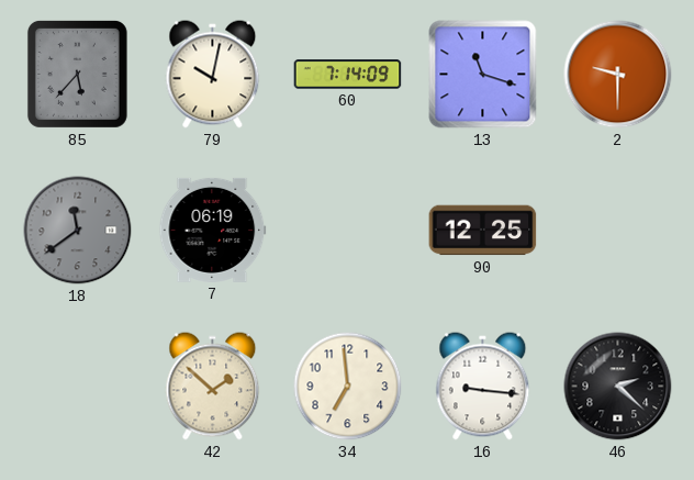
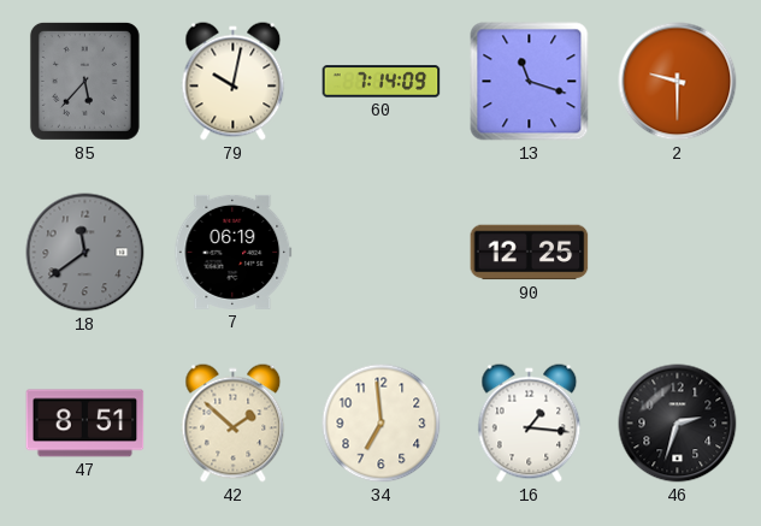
47: none -> 8:51
16: 9:16 -> 1:16
46: 2:22 -> 2:33
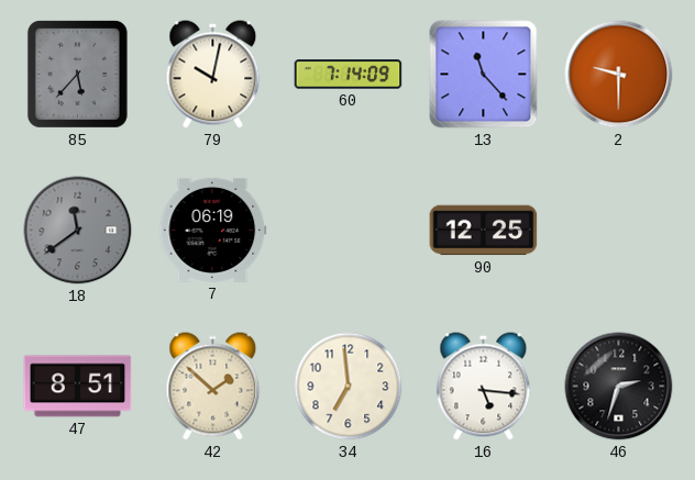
13: 11:18 -> 11:23
16: 1:16 -> 5:16
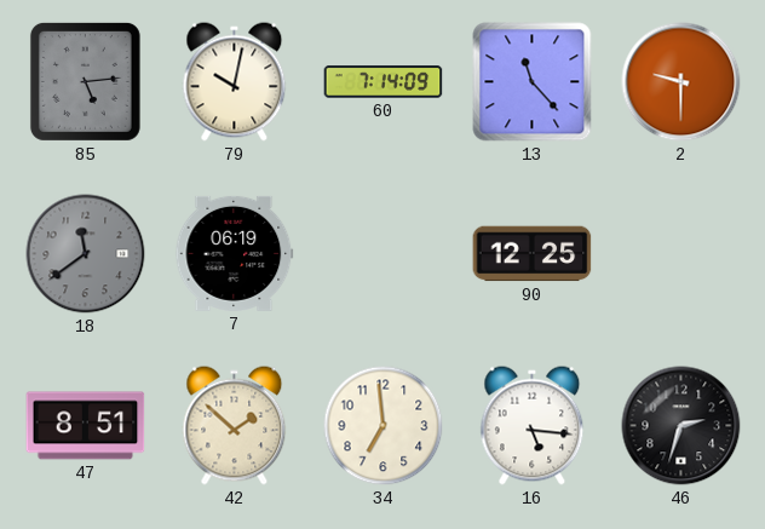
85: 5:37 -> 5:14
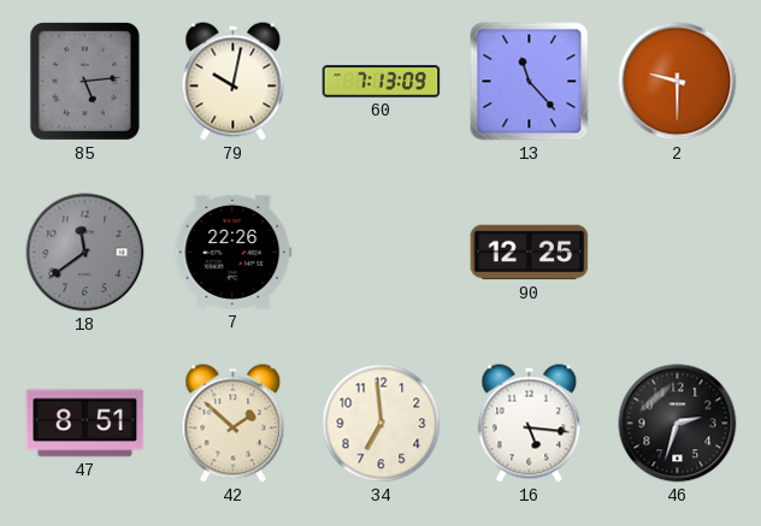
60: 7:14 -> 7:13
7: 06:19 -> 22:26
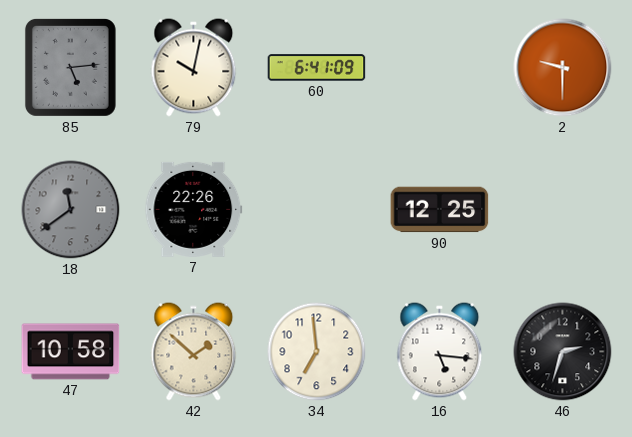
60: 7:13 -> 6:41
13: 11:23 -> none
47: 8:51 -> 10:58
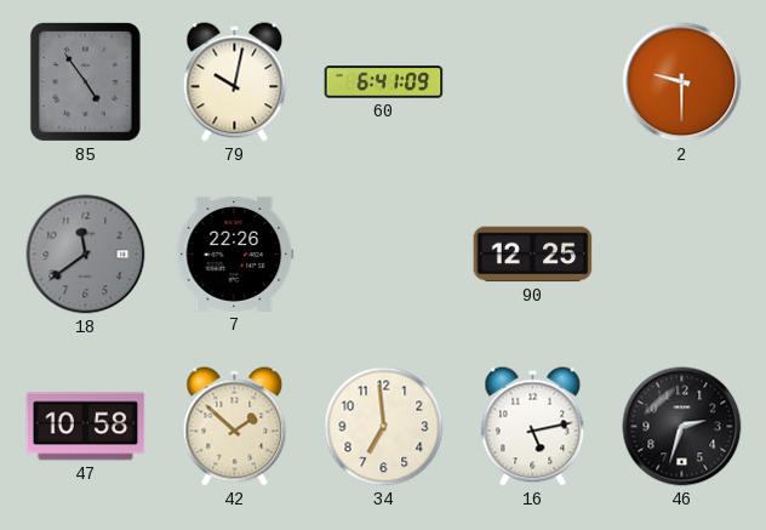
85: 5:14 -> 4:54
16: 5:16 -> 5:13
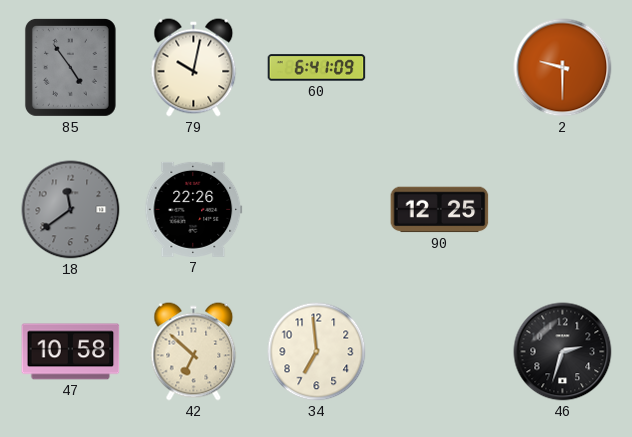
42: 1:52 -> 6:52
16: 5:13 -> none
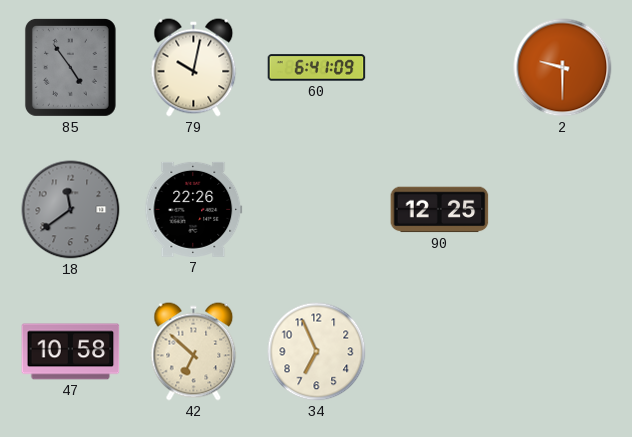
34: 6:59 -> 6:56
46: 2:33 -> none
